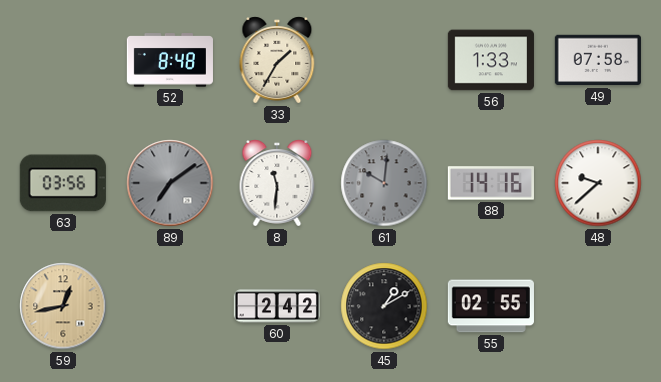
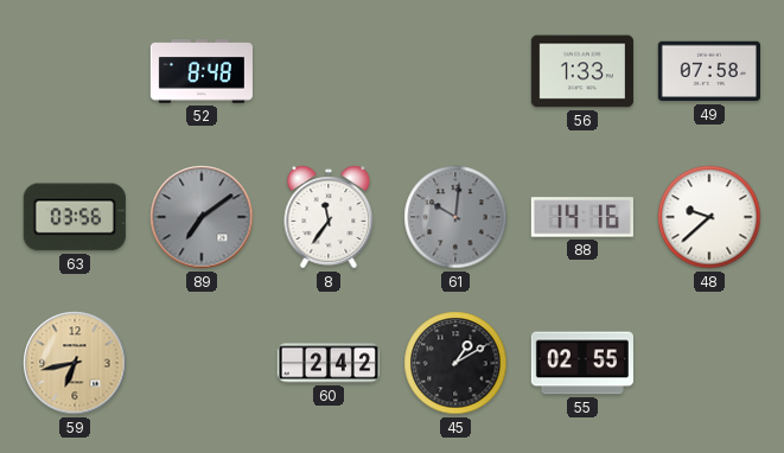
33: 1:35 -> none
8: 11:31 -> 11:36
59: 12:43 -> 6:43
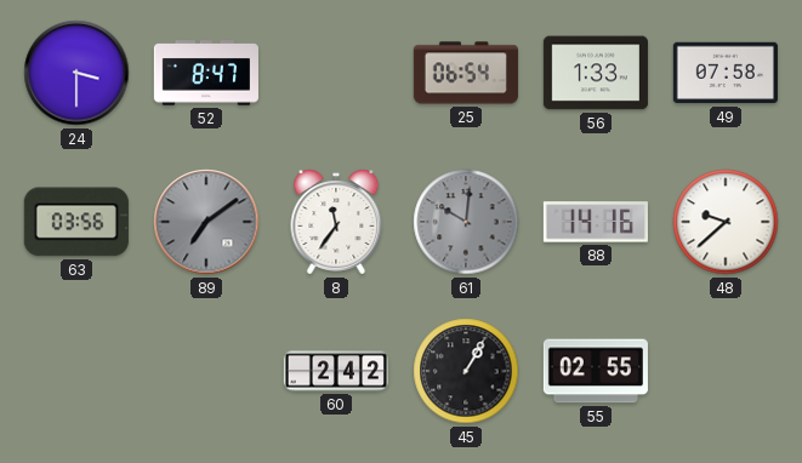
24: none -> 3:30
52: 8:48 -> 8:47
25: none -> 06:54
59: 6:43 -> none
45: 1:10 -> 1:05
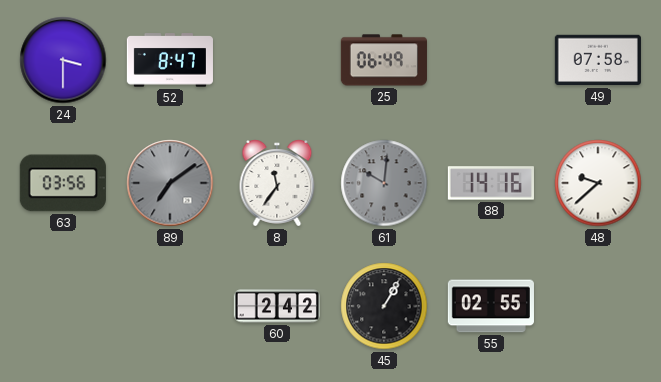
25: 06:54 -> 06:49
56: 1:33 -> none
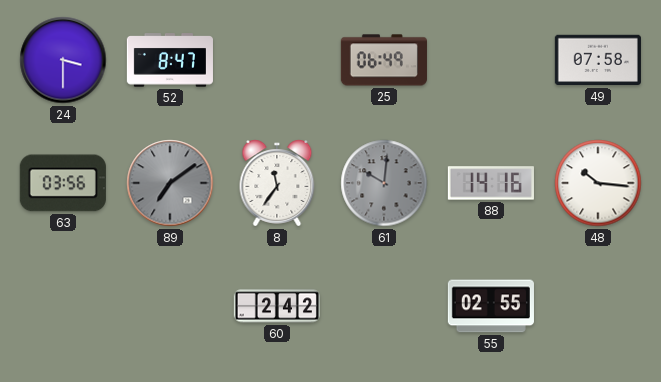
48: 9:38 -> 10:16
45: 1:05 -> none
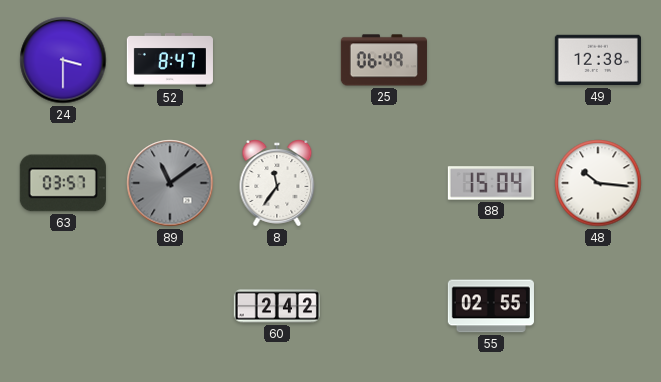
49: 07:58 -> 12:38
63: 03:56 -> 03:57
89: 7:09 -> 11:09
61: 10:01 -> none
88: 14:16 -> 15:04
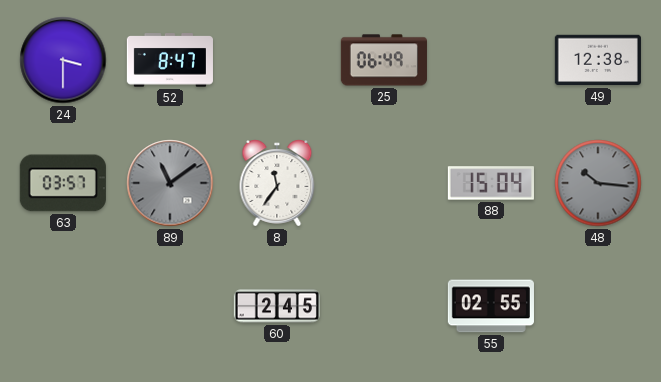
48 dial: white -> grey
60: 2:42 -> 2:45
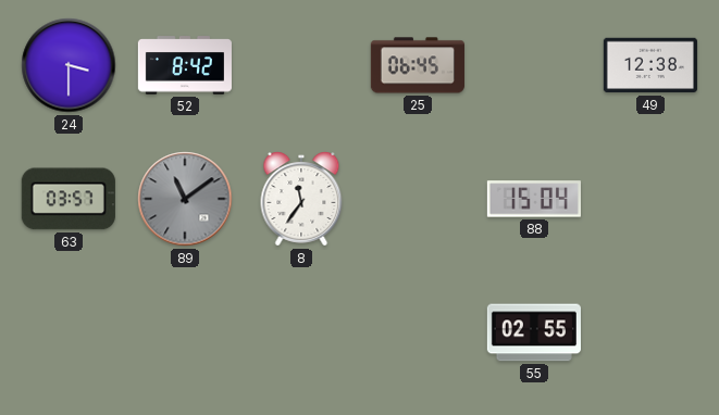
52: 8:47 -> 8:42
25: 06:49 -> 06:45
48: 10:16 -> none
60: 2:45 -> none
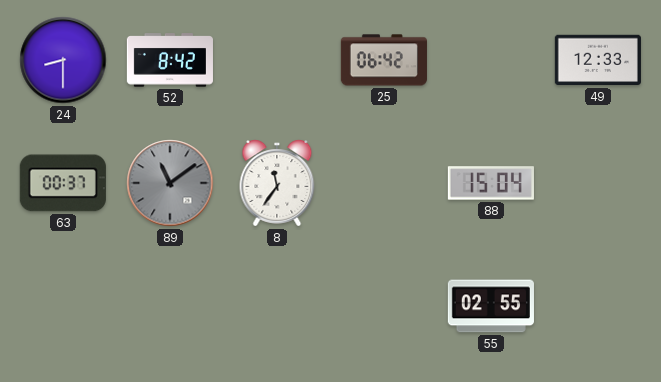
24: 3:30 -> 8:30
25: 06:45 -> 06:42
49: 12:38 -> 12:33
63: 03:57 -> 00:37
